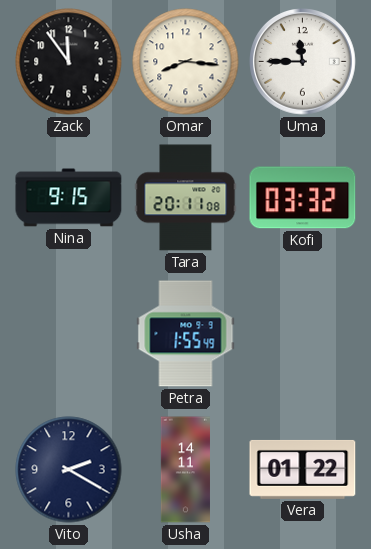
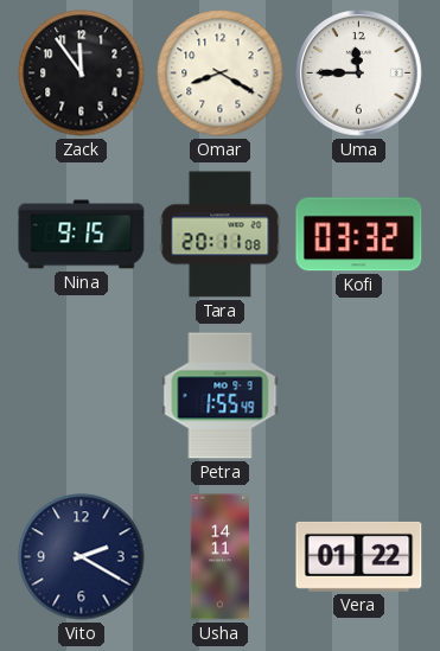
Omar: 8:16 -> 8:20
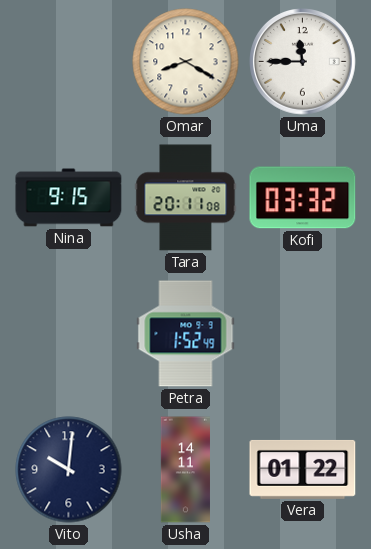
Zack: 11:54 -> none
Petra: 1:55 -> 1:52
Vito: 2:20 -> 10:01
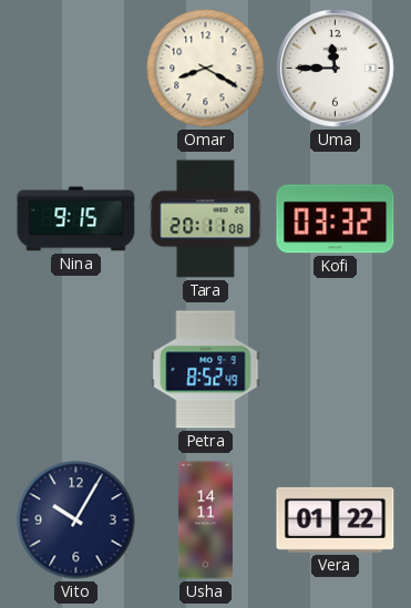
Petra: 1:52 -> 8:52
Vito: 10:01 -> 10:05
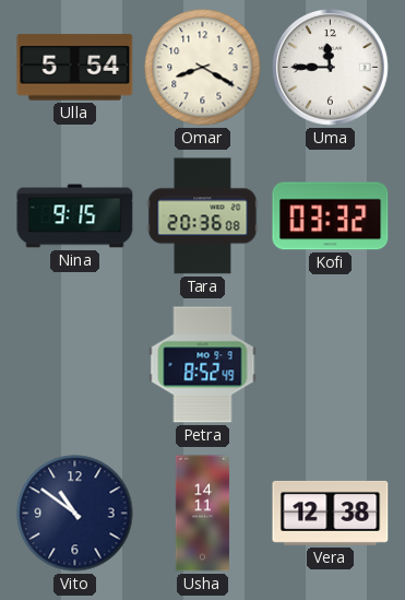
Ulla: none -> 5:54
Tara: 20:11 -> 20:36
Vito: 10:05 -> 10:51
Vera: 01:22 -> 12:38
